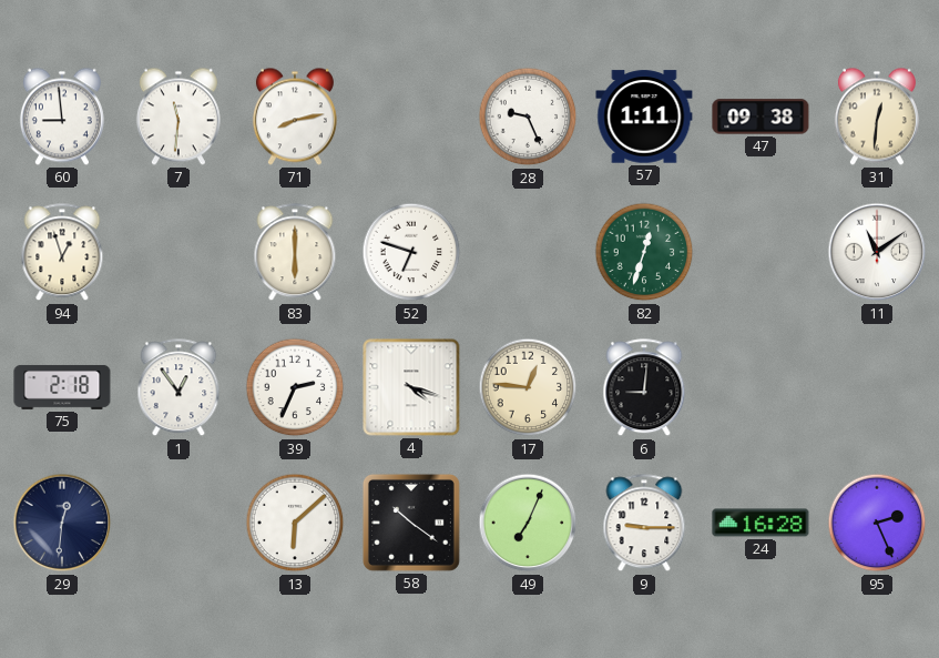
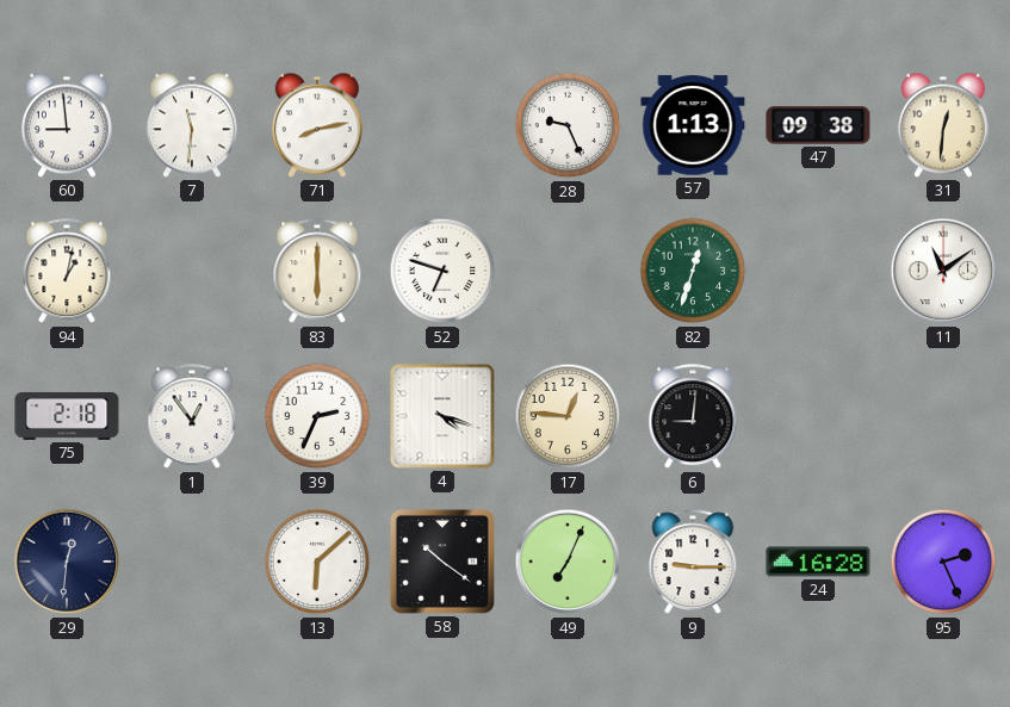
57: 1:11 -> 1:13
94: 12:57 -> 1:02
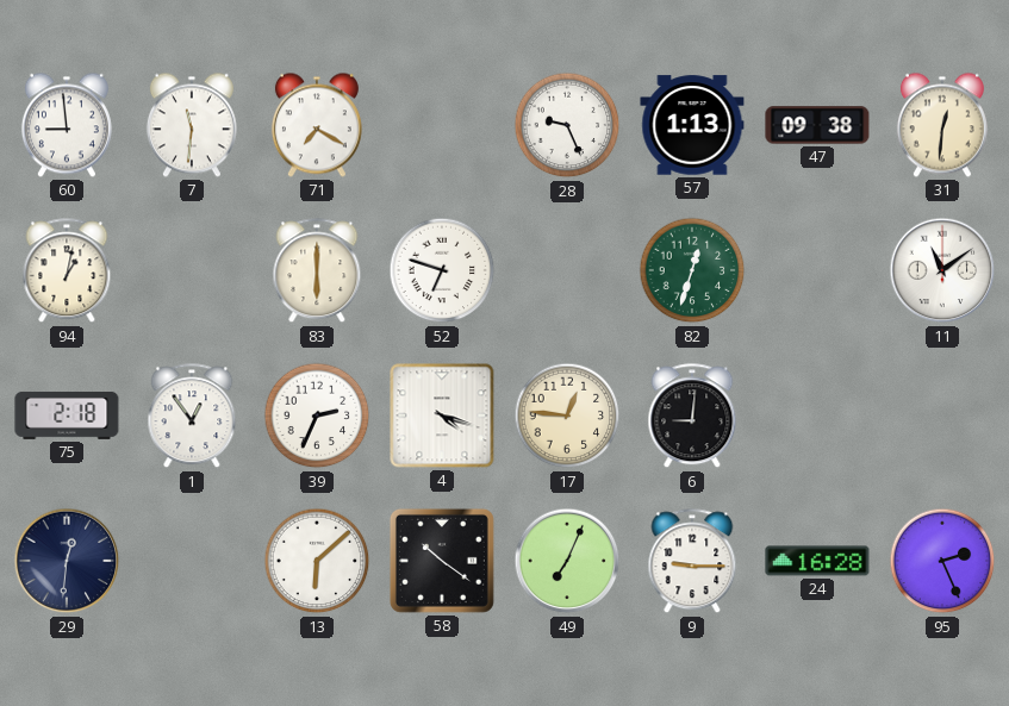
71: 8:13 -> 7:20
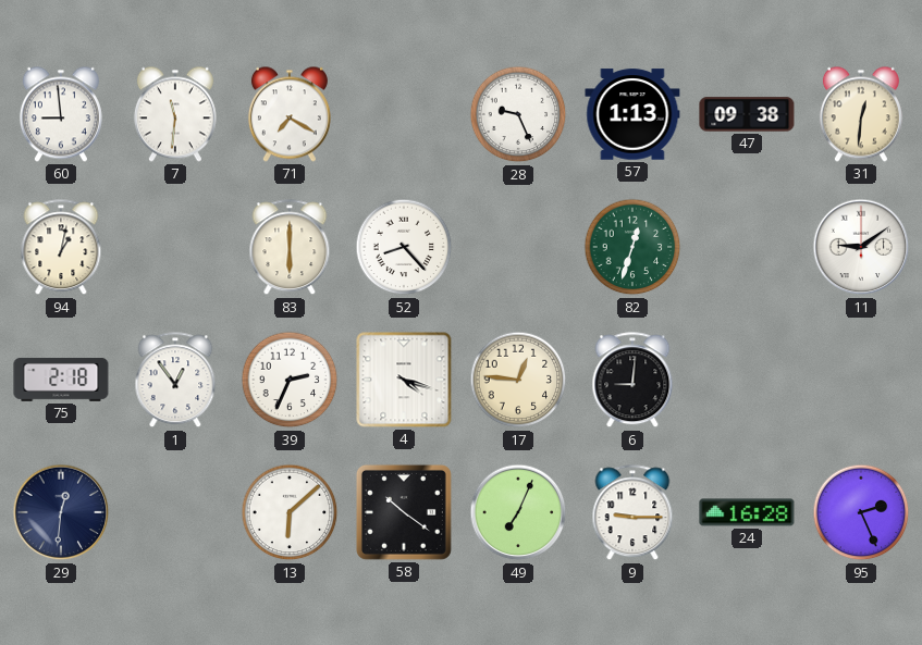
52: 6:48 -> 8:23
11: 11:09 -> 9:09
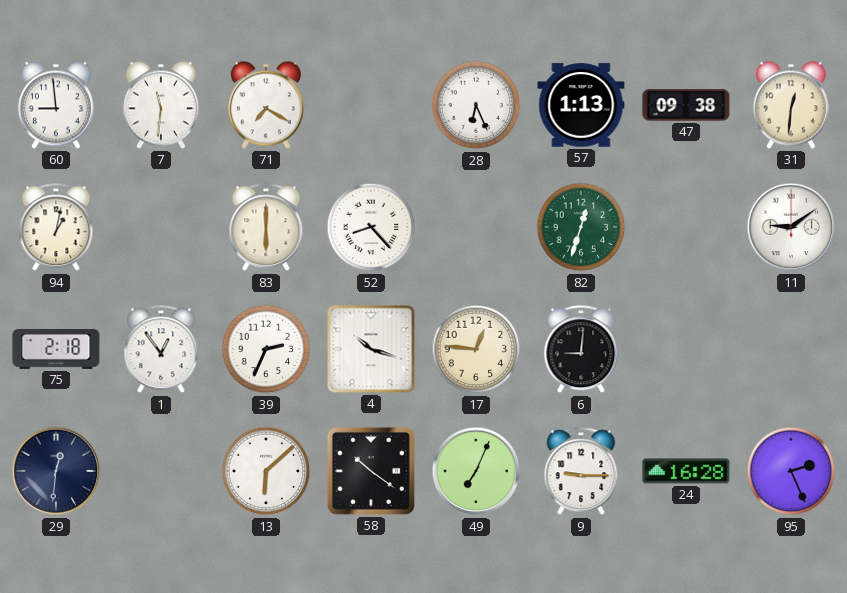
28: 9:26 -> 6:26
4: 4:18 -> 10:18
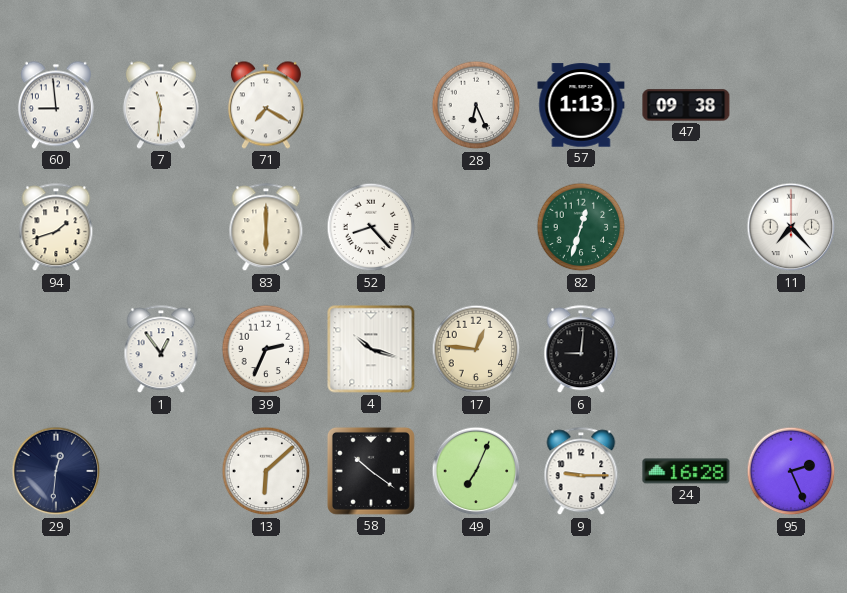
31: 12:31 -> none
94: 1:02 -> 1:42
11: 9:09 -> 7:23
75: 2:18 -> none
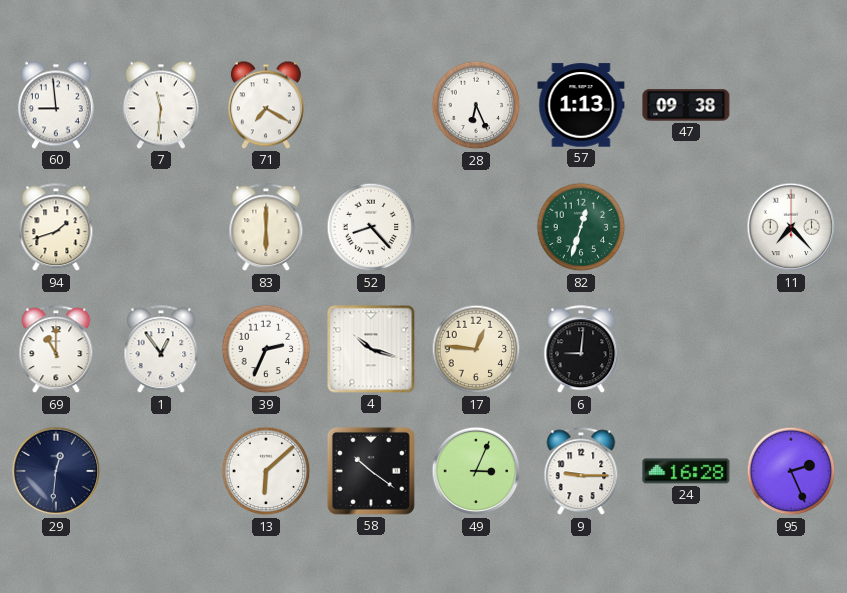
69: none -> 11:00
49: 7:04 -> 3:04
